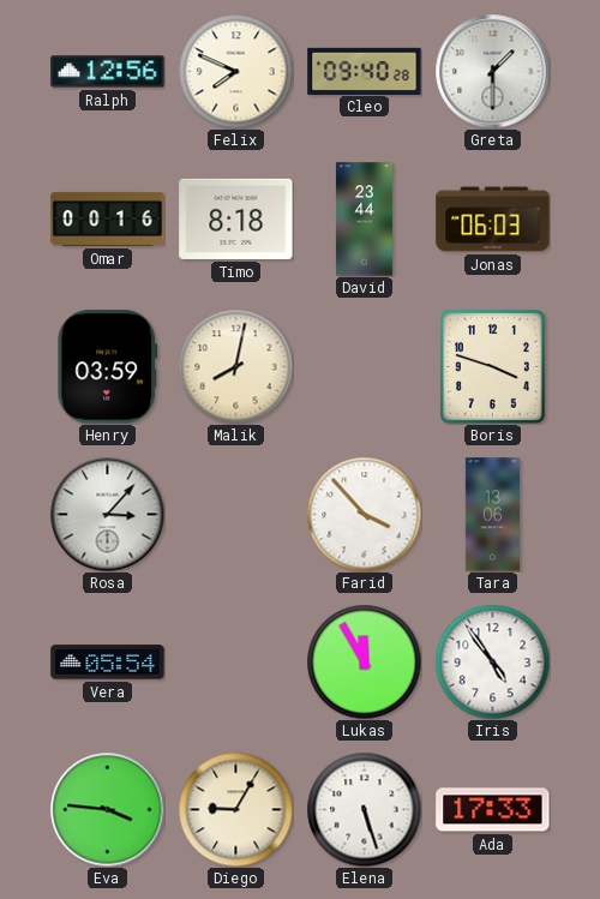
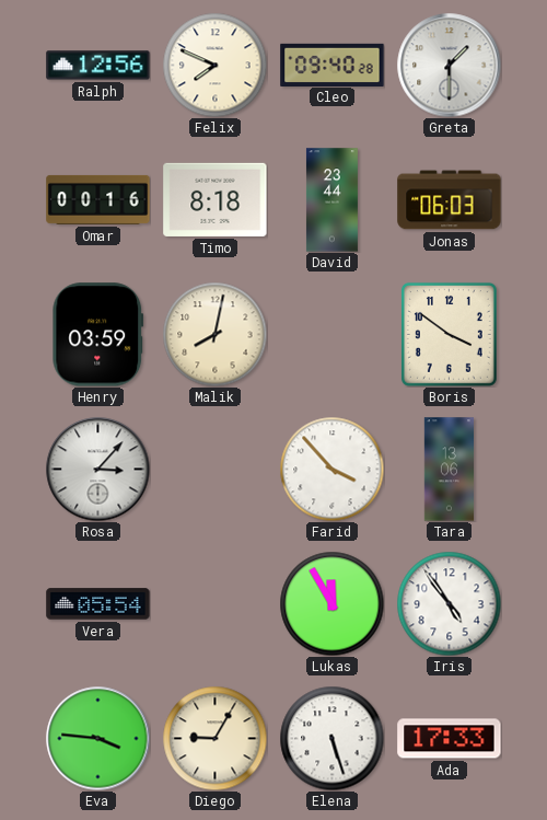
Boris: 3:48 -> 3:51
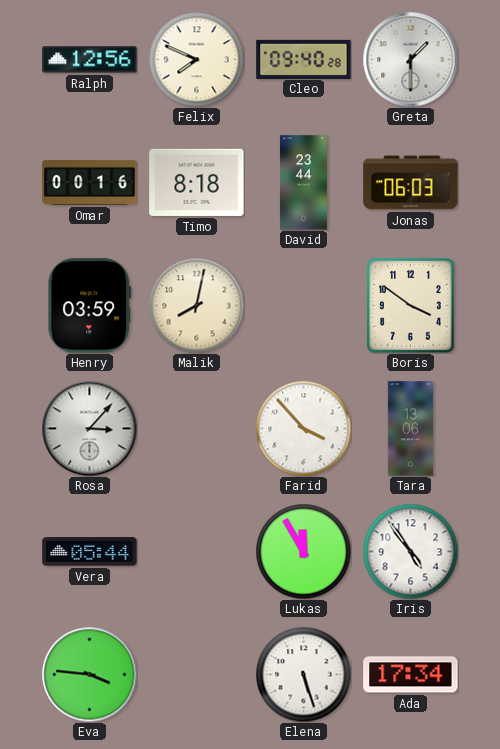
Vera: 05:54 -> 05:44
Diego: 9:05 -> none
Ada: 17:33 -> 17:34
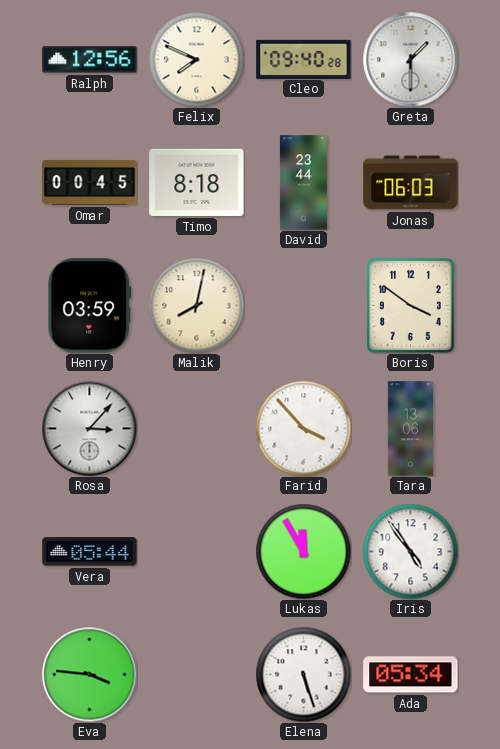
Omar: 00:16 -> 00:45
Ada: 17:34 -> 05:34
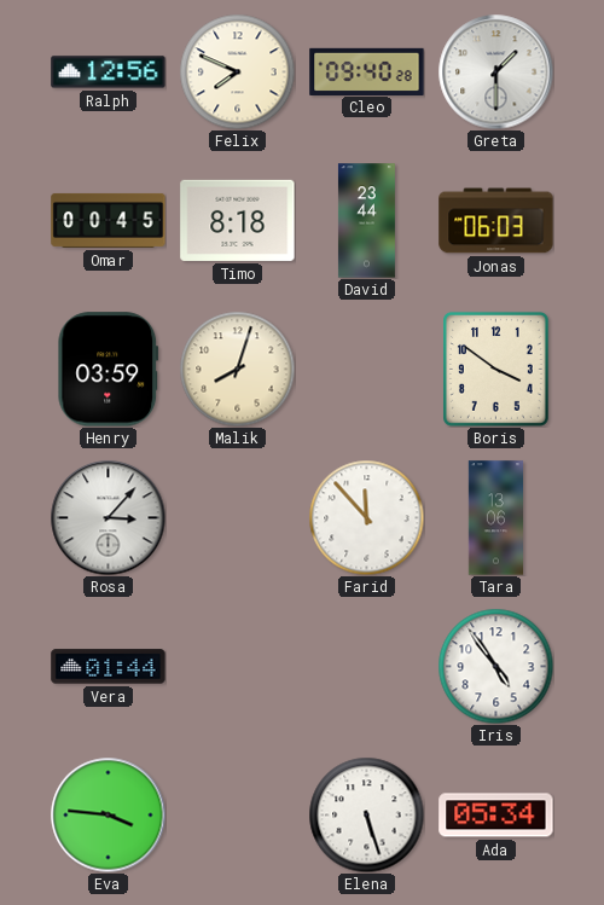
Malik: 8:02 -> 8:03
Farid: 3:53 -> 11:53
Vera: 05:44 -> 01:44
Lukas: 11:55 -> none
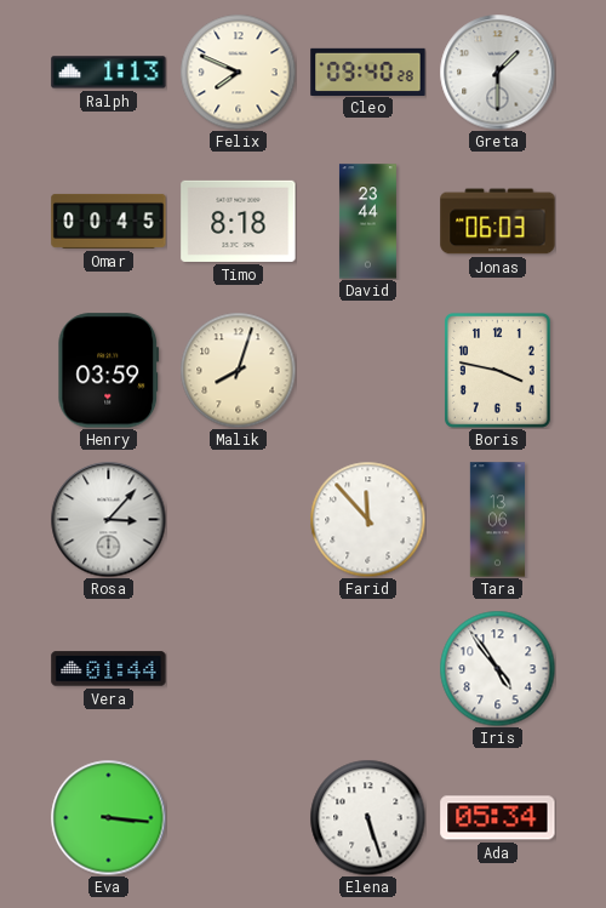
Ralph: 12:56 -> 1:13
Boris: 3:51 -> 3:47
Eva: 3:46 -> 3:16
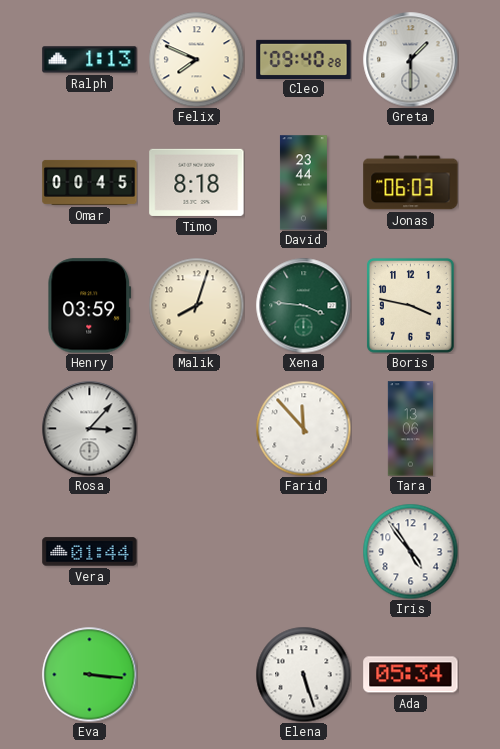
Xena: none -> 3:46
